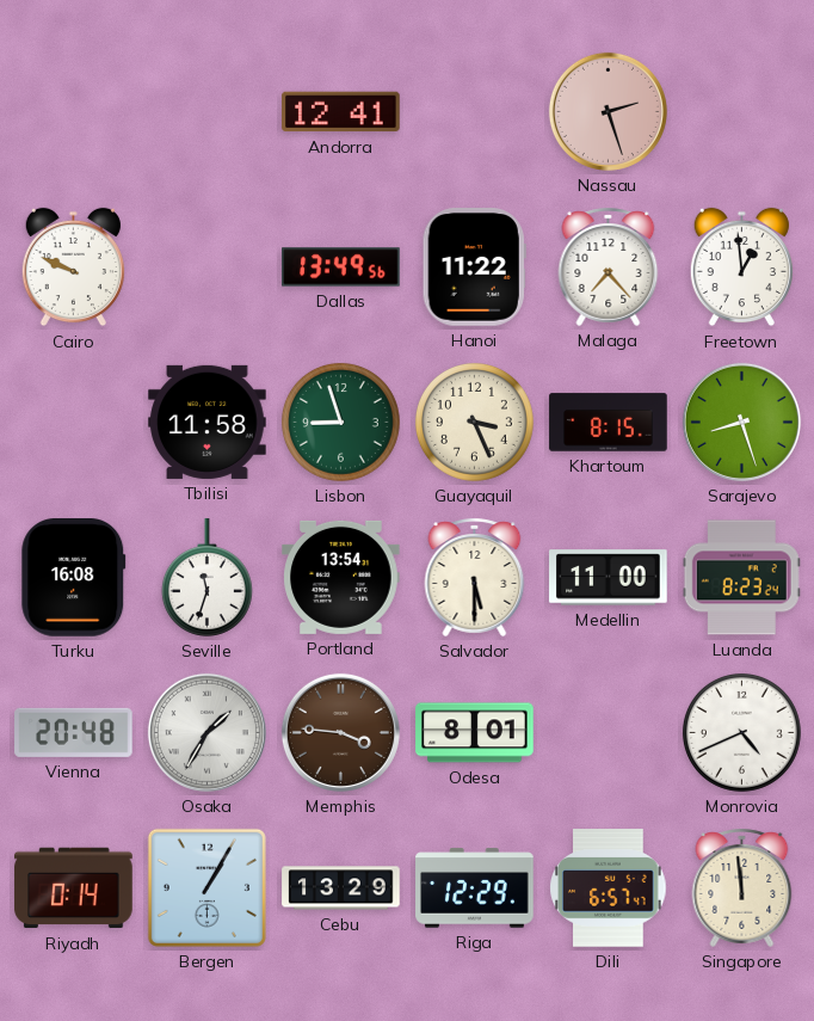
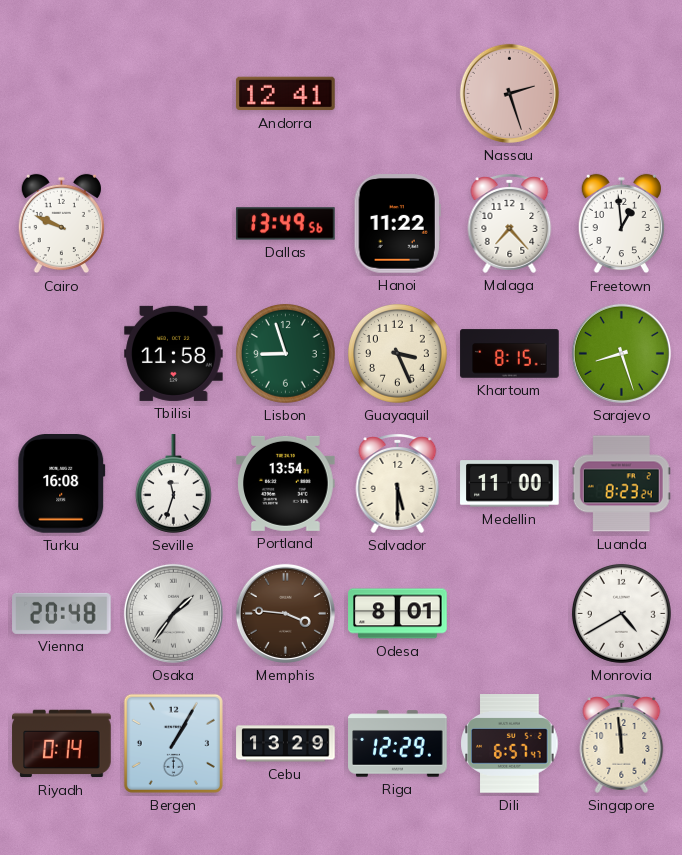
Osaka: 1:35 -> 1:36
Monrovia: 4:41 -> 4:40
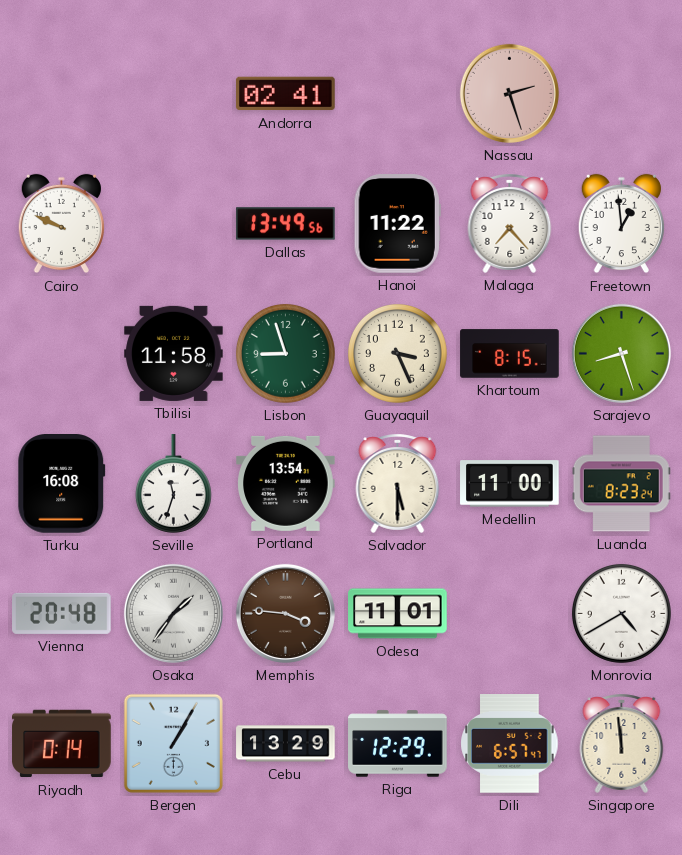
Andorra: 12:41 -> 02:41
Odesa: 8:01 -> 11:01
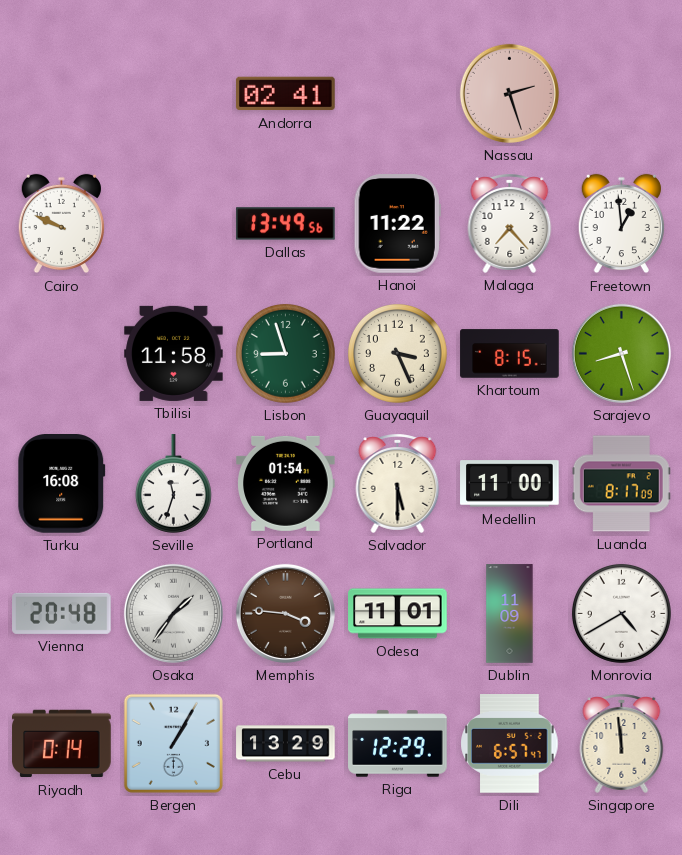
Portland: 13:54 -> 01:54
Luanda: 8:23 -> 8:17
Dublin: none -> 11:09
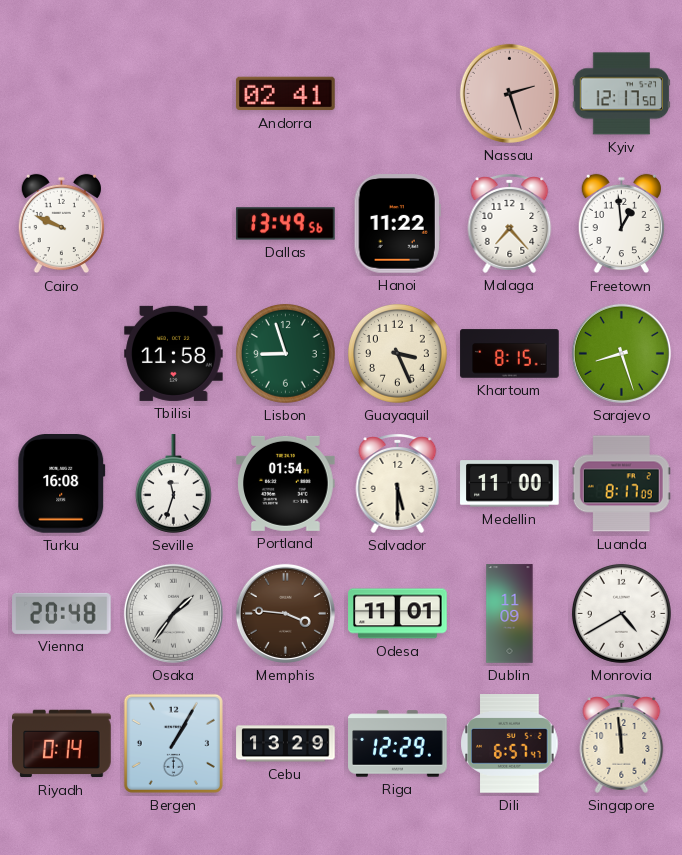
Kyiv: none -> 12:17
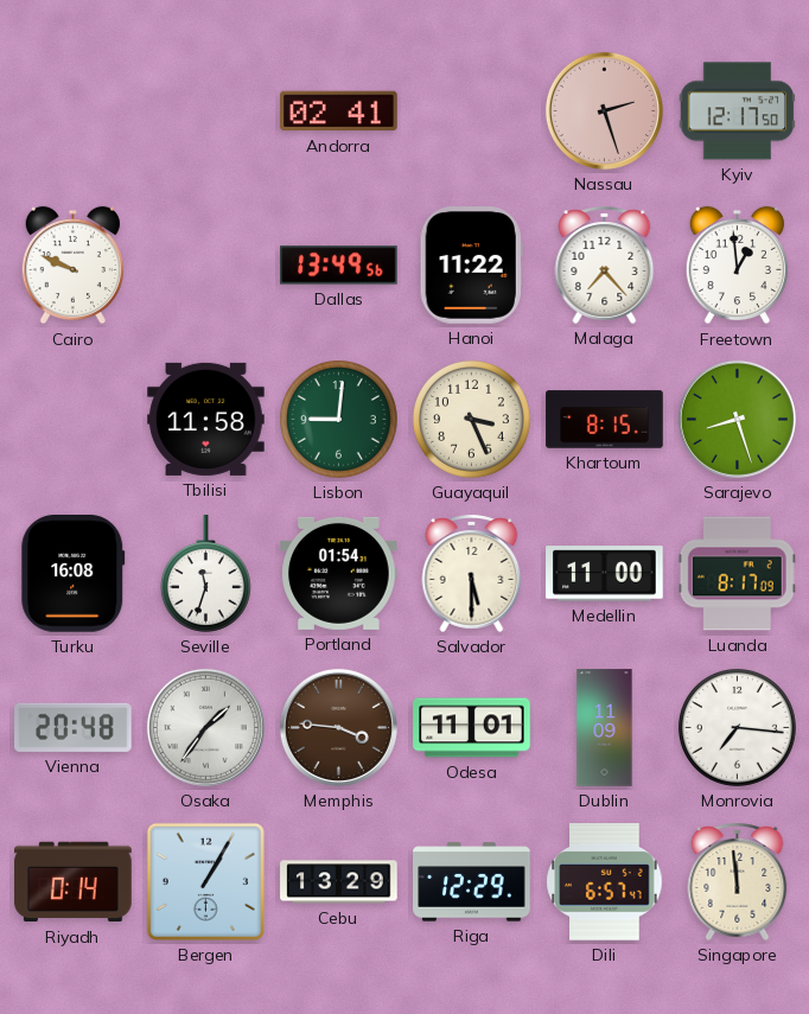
Lisbon: 8:57 -> 9:01
Monrovia: 4:40 -> 7:16
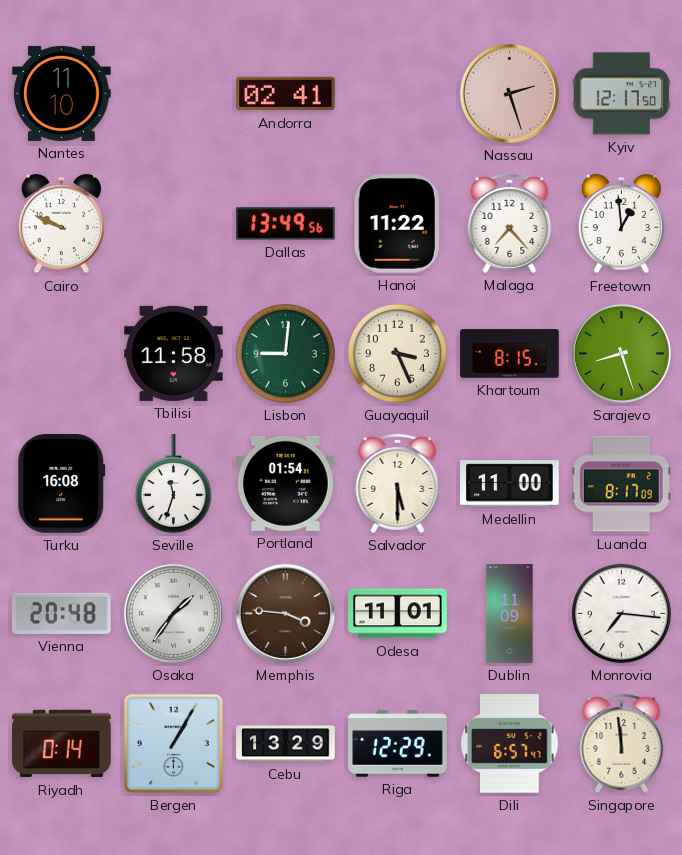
Nantes: none -> 11:10
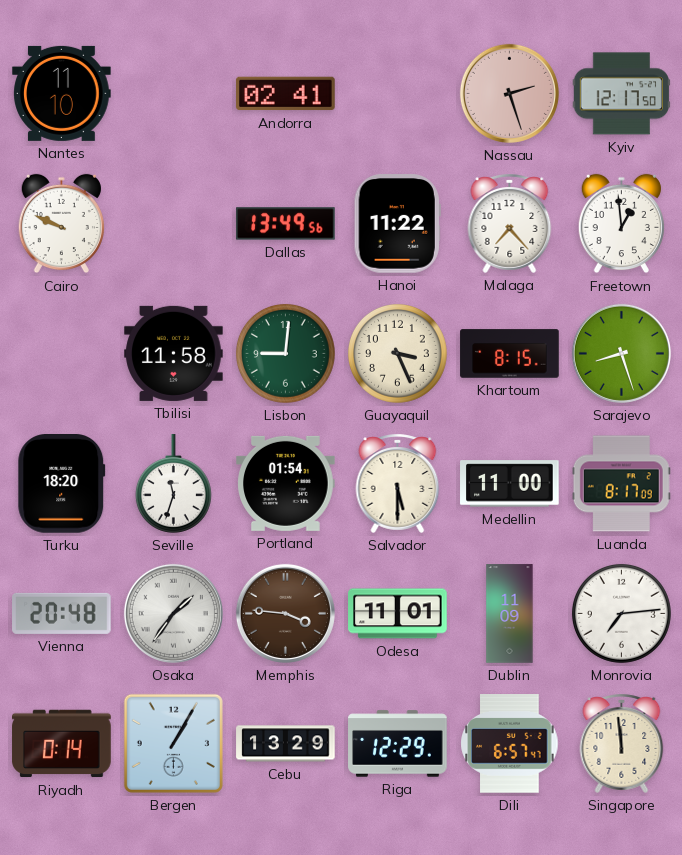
Turku: 16:08 -> 18:20
Monrovia: 7:16 -> 7:14
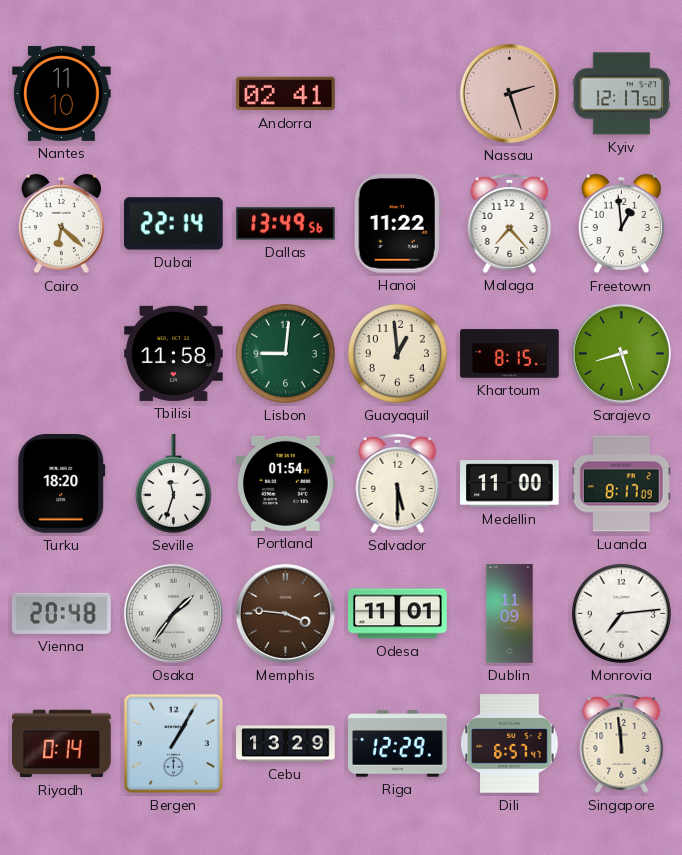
Cairo: 9:49 -> 6:22
Dubai: none -> 22:14
Guayaquil: 3:26 -> 12:59
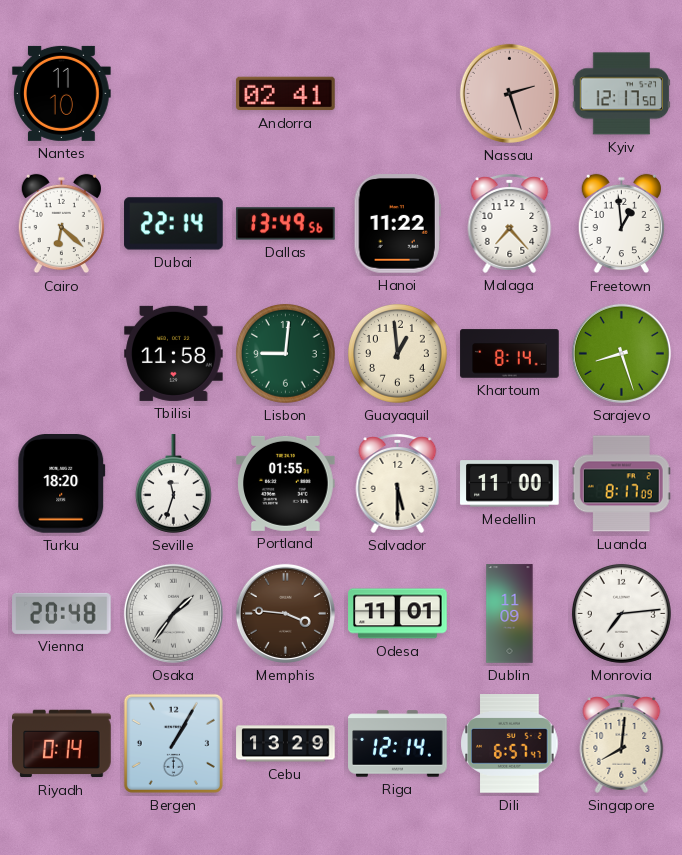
Khartoum: 8:15 -> 8:14
Portland: 01:54 -> 01:55
Riga: 12:29 -> 12:14
Singapore: 11:59 -> 8:01
